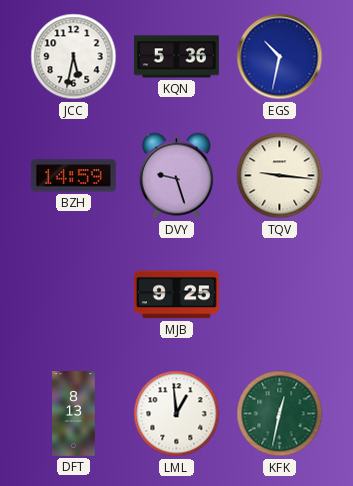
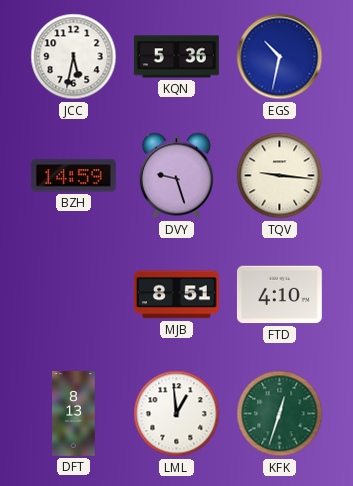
MJB: 9:25 -> 8:51
FTD: none -> 4:10
KFK: 12:32 -> 12:33
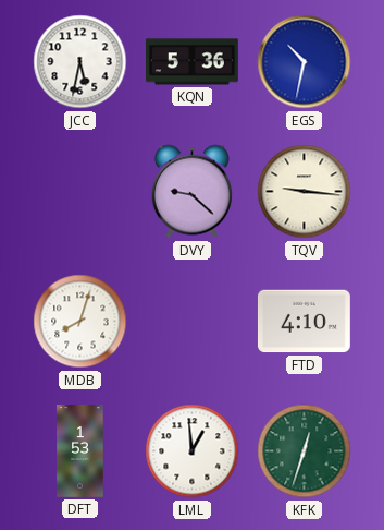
BZH: 14:59 -> none
DVY: 9:27 -> 9:22
MDB: none -> 8:03
MJB: 8:51 -> none
DFT: 8:13 -> 1:53
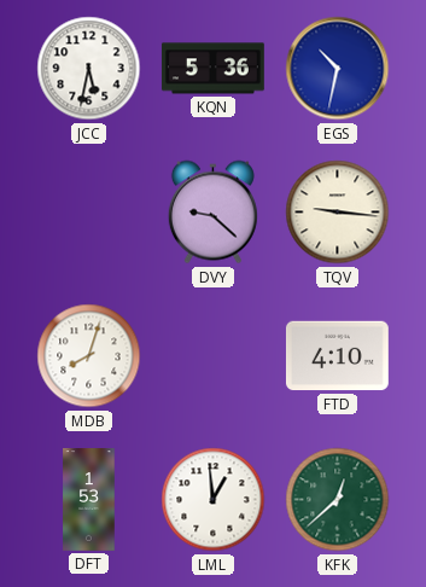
KFK: 12:33 -> 12:38
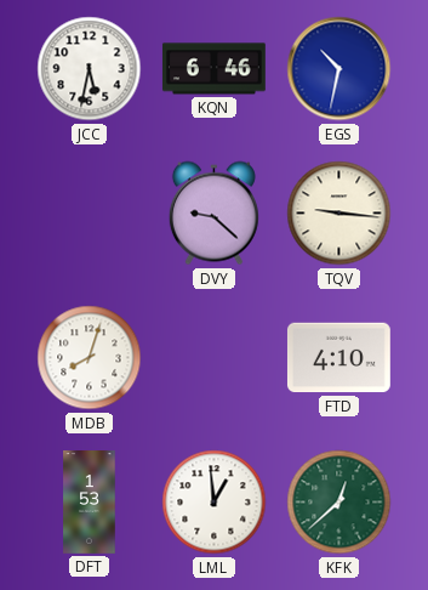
KQN: 5:36 -> 6:46
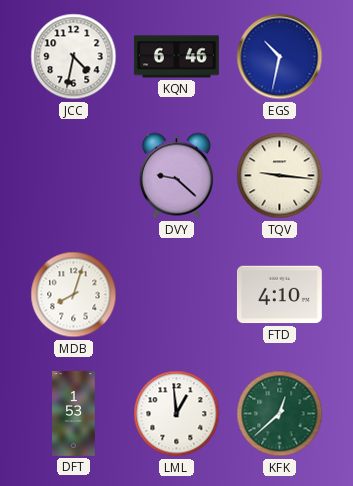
JCC: 5:32 -> 4:32
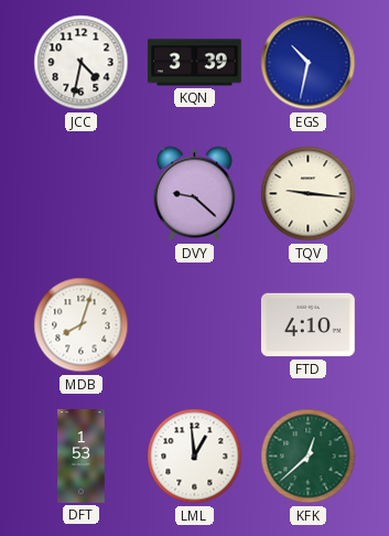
KQN: 6:46 -> 3:39
